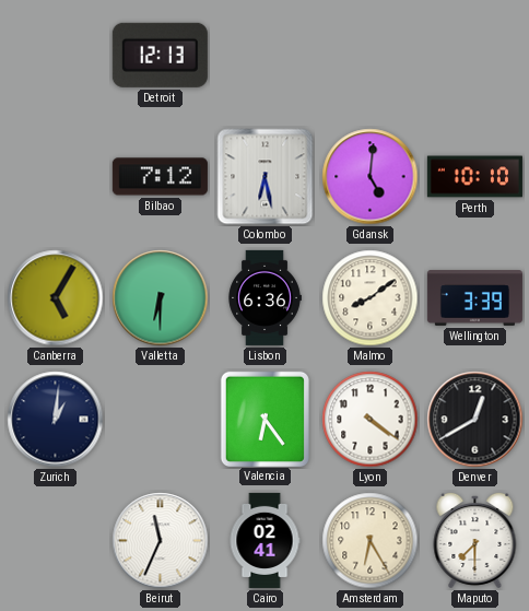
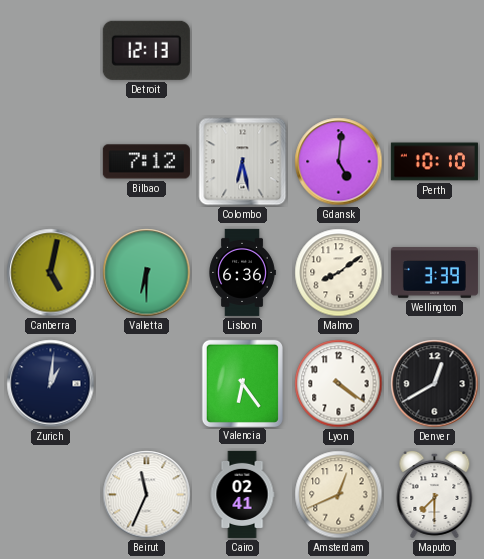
Canberra: 5:05 -> 5:02
Amsterdam: 6:25 -> 12:41
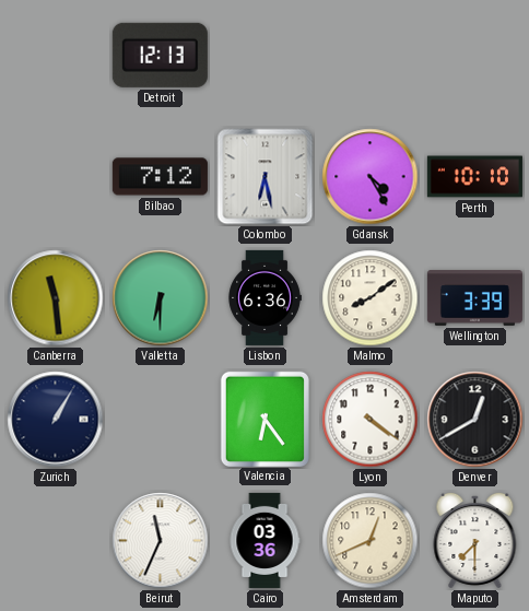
Gdansk: 5:01 -> 4:25
Canberra: 5:02 -> 11:29
Zurich: 1:01 -> 1:05
Cairo: 02:41 -> 03:36
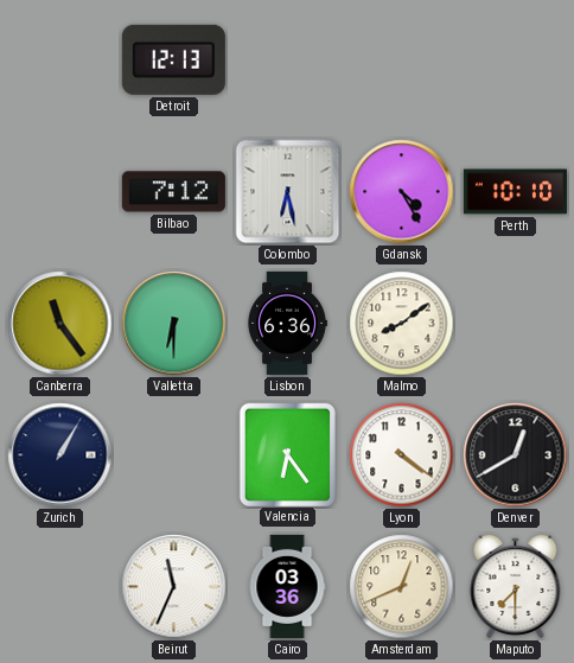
Canberra: 11:29 -> 11:24
Wellington: 3:39 -> none
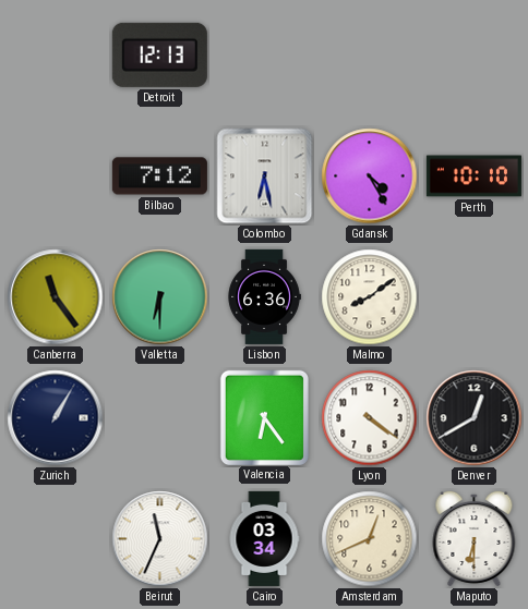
Cairo: 03:36 -> 03:34
Maputo: 7:30 -> 6:30
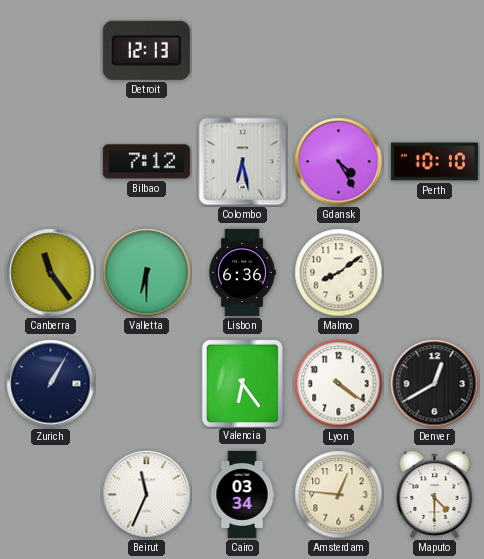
Amsterdam: 12:41 -> 12:46
Maputo: 6:30 -> 4:30
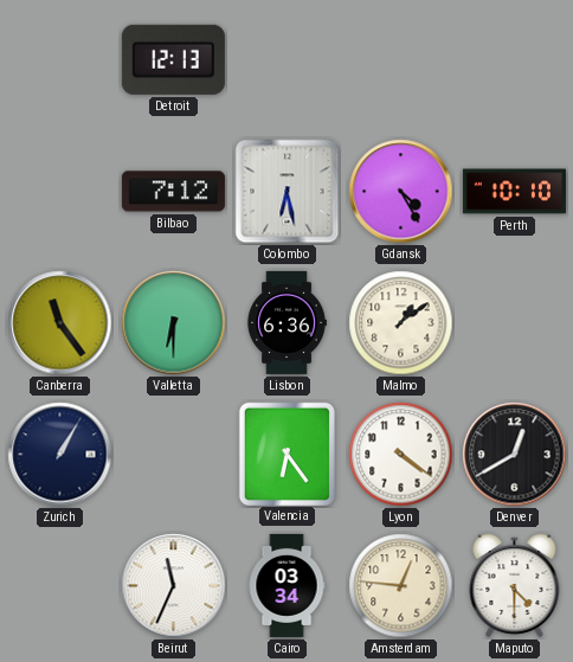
Malmo: 8:09 -> 1:09
